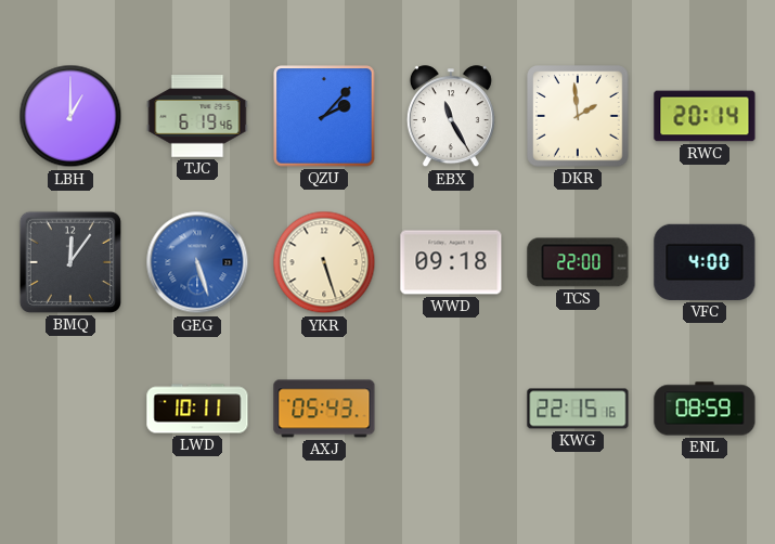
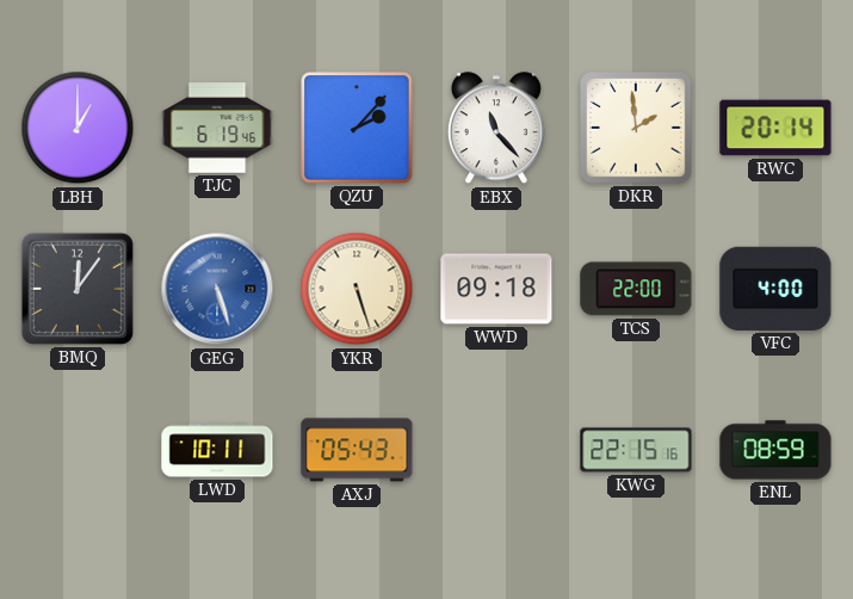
EBX: 11:25 -> 11:23
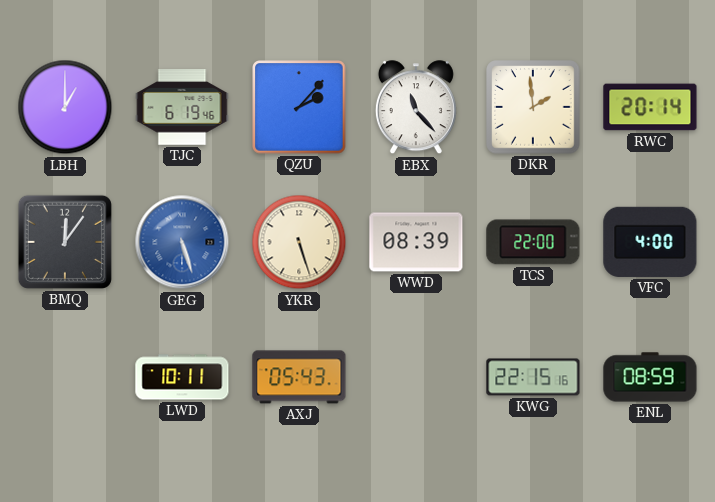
WWD: 09:18 -> 08:39
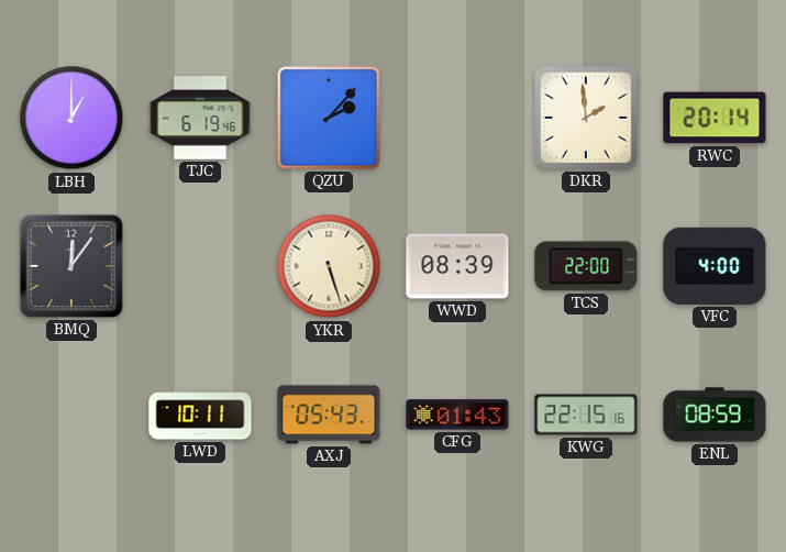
EBX: 11:23 -> none
GEG: 5:27 -> none
CFG: none -> 01:43
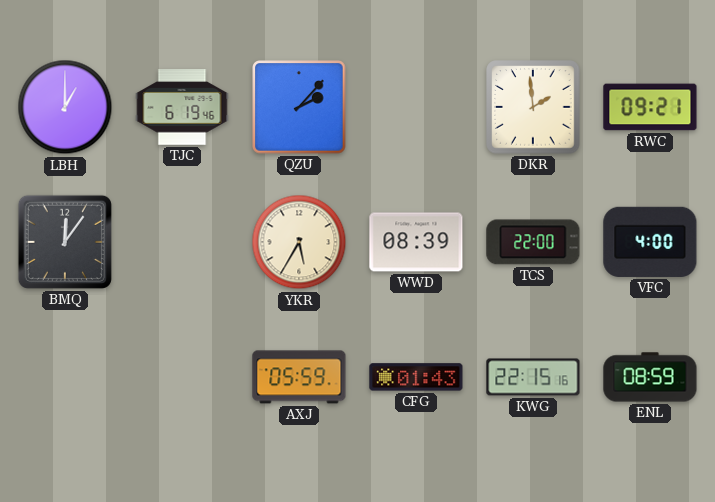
RWC: 20:14 -> 09:21
YKR: 5:27 -> 5:35
LWD: 10:11 -> none
AXJ: 05:43 -> 05:59
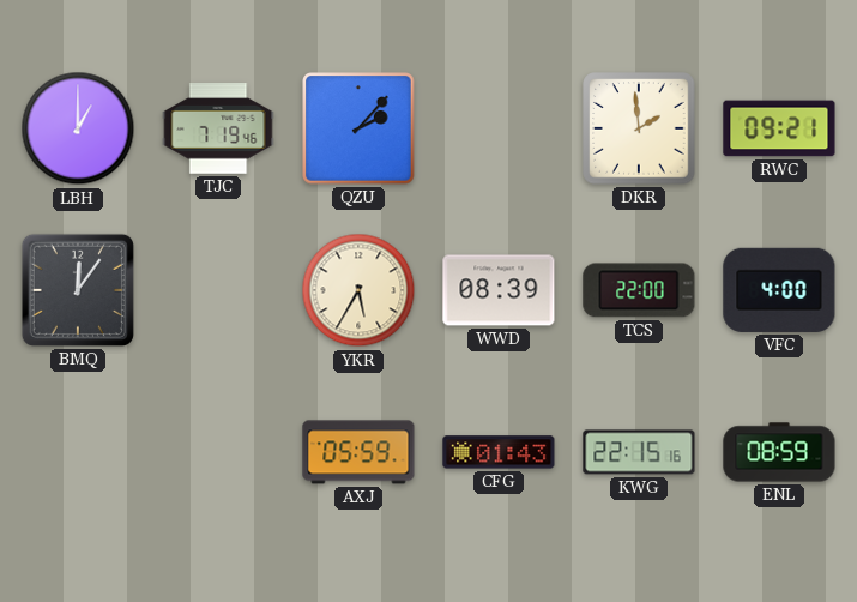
TJC: 6:19 -> 7:19
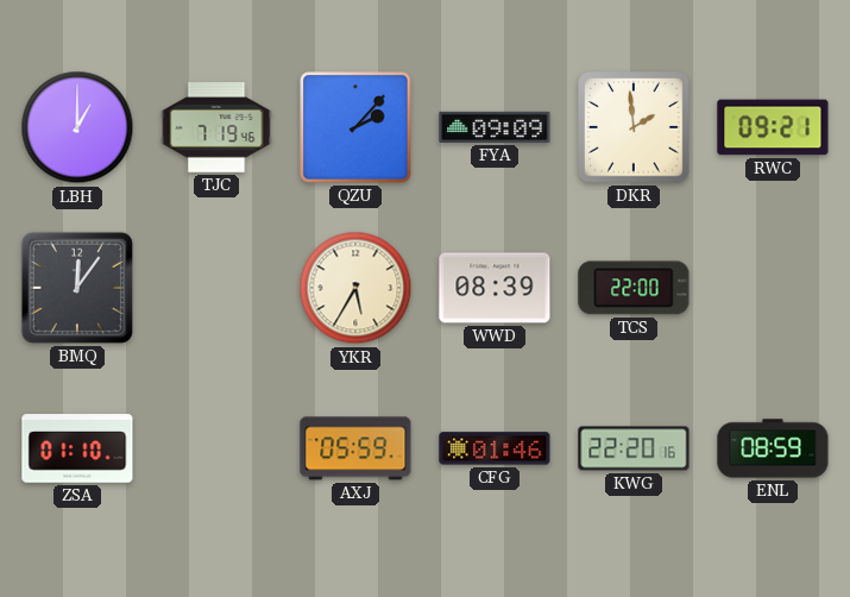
FYA: none -> 09:09
VFC: 4:00 -> none
ZSA: none -> 01:10
CFG: 01:43 -> 01:46
KWG: 22:15 -> 22:20
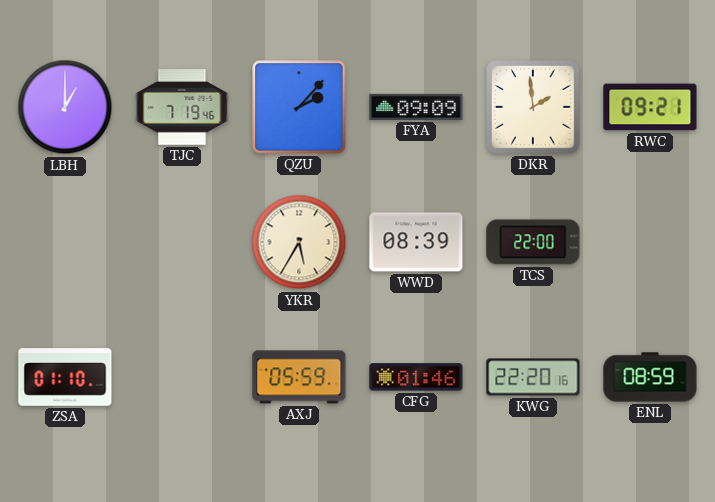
BMQ: 12:06 -> none
